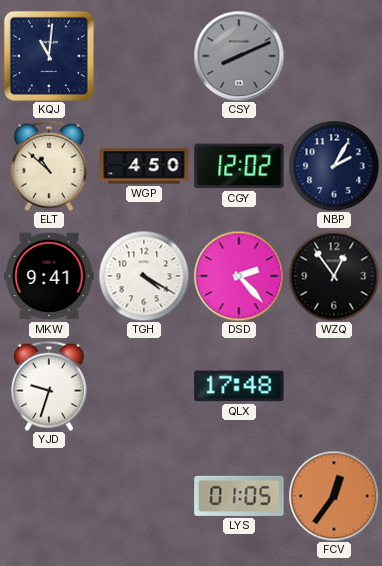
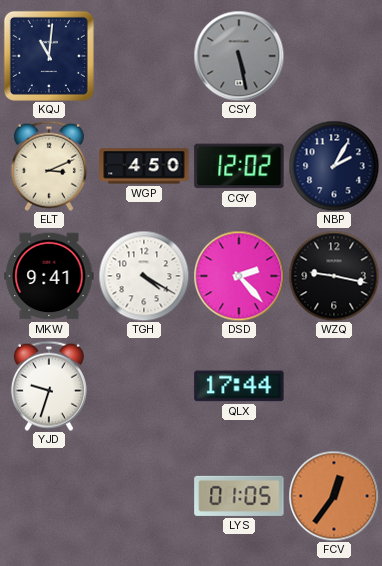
CSY: 8:11 -> 5:28
ELT: 10:52 -> 3:11
WZQ: 12:54 -> 9:17
QLX: 17:48 -> 17:44
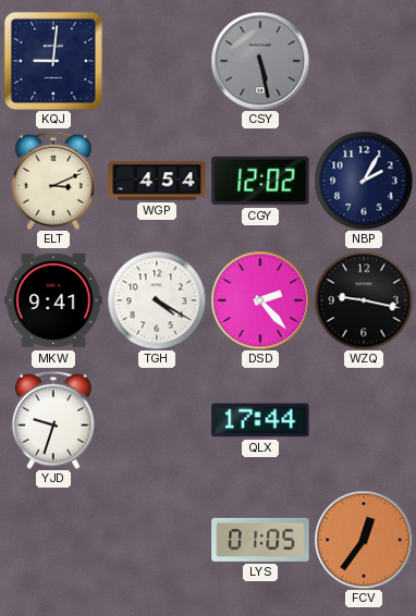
KQJ: 11:01 -> 9:01
WGP: 4:50 -> 4:54
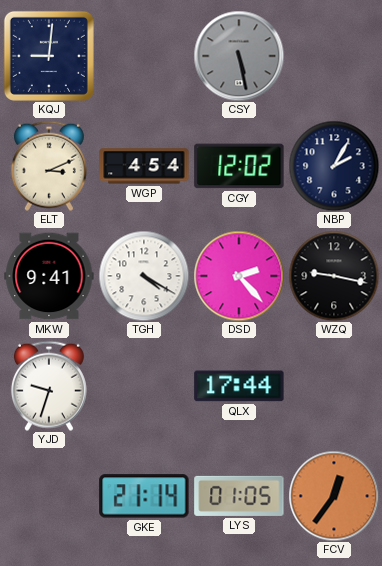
GKE: none -> 21:14
